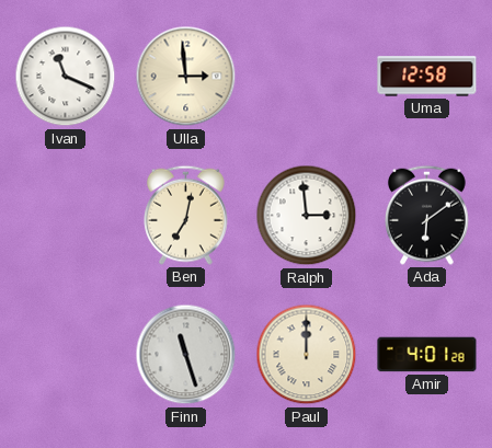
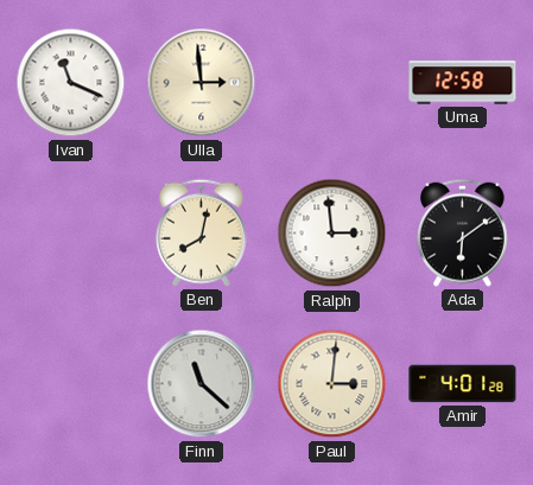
Ben: 7:02 -> 8:02
Finn: 11:27 -> 11:22
Paul: 12:00 -> 3:01
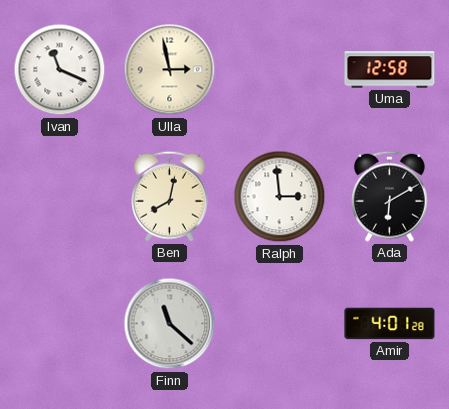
Ulla: 2:59 -> 2:58
Ada: 6:09 -> 6:10
Paul: 3:01 -> none
